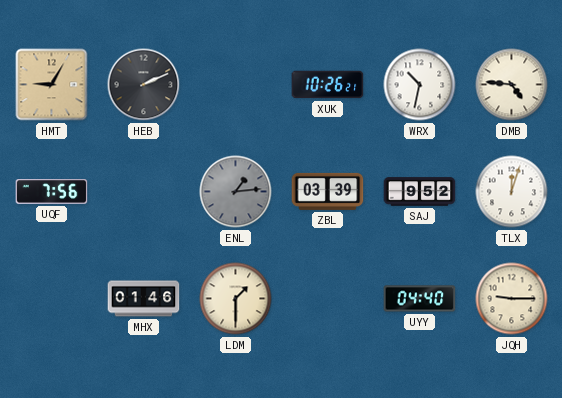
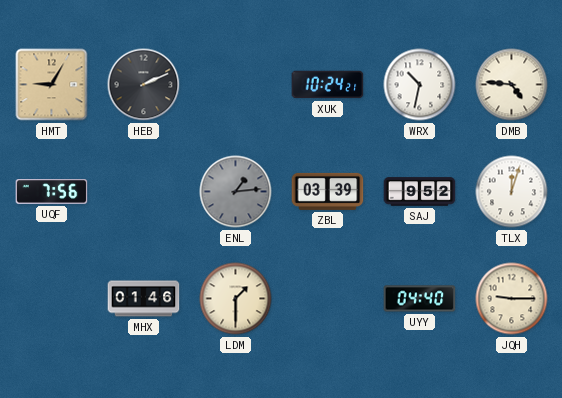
XUK: 10:26 -> 10:24
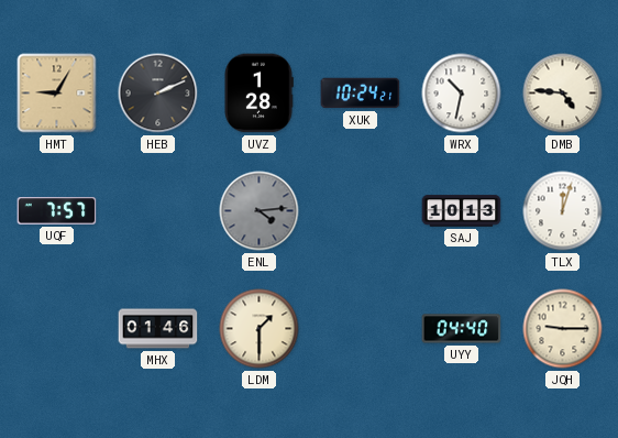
UVZ: none -> 1:28
UQF: 7:56 -> 7:57
ENL: 1:14 -> 4:14
ZBL: 03:39 -> none
SAJ: 9:52 -> 10:13
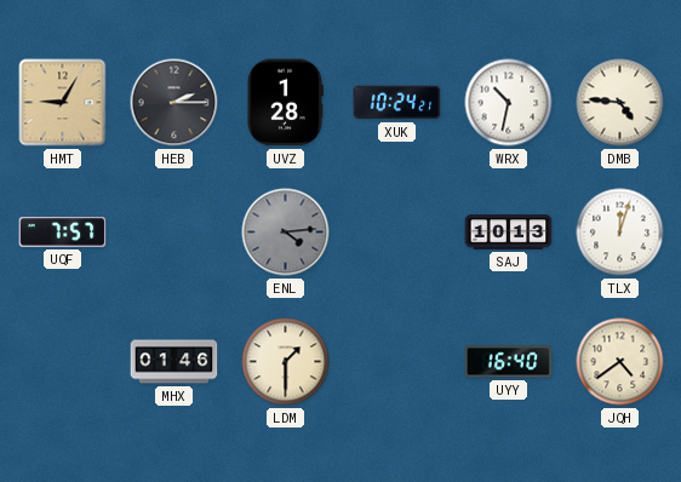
HEB: 2:11 -> 2:15
UYY: 04:40 -> 16:40
JQH: 9:15 -> 4:39
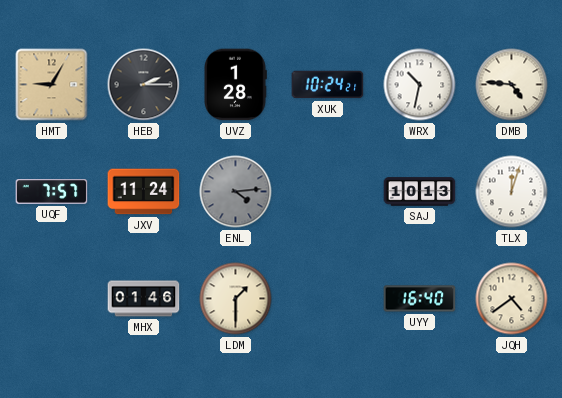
JXV: none -> 11:24
